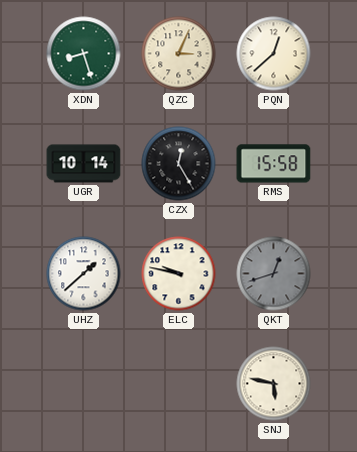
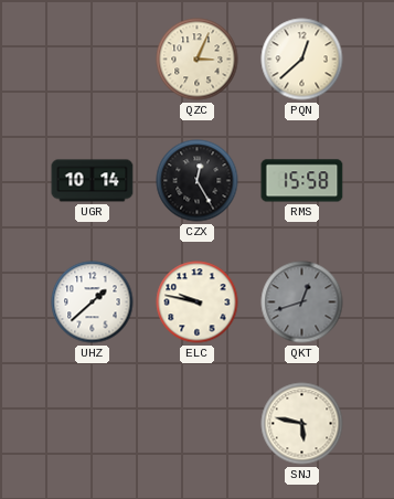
XDN: 8:27 -> none
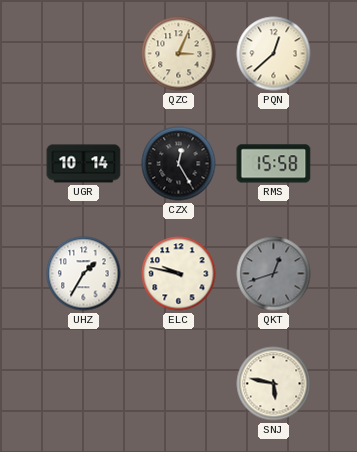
UHZ: 1:38 -> 1:35
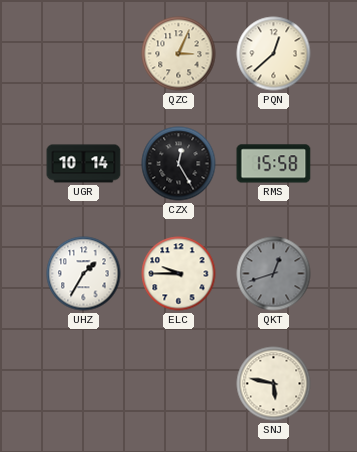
ELC: 9:47 -> 9:45
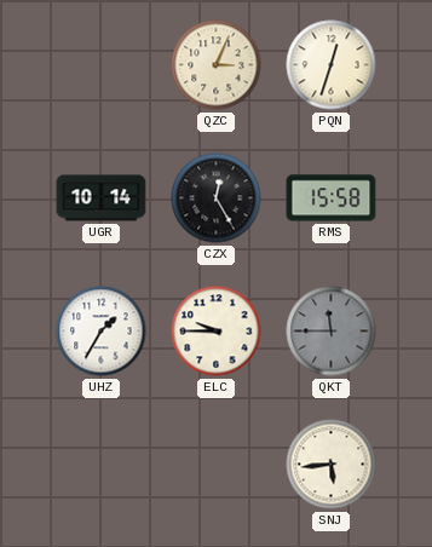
PQN: 12:38 -> 12:33
QKT: 12:42 -> 11:45
SNJ: 5:47 -> 5:44
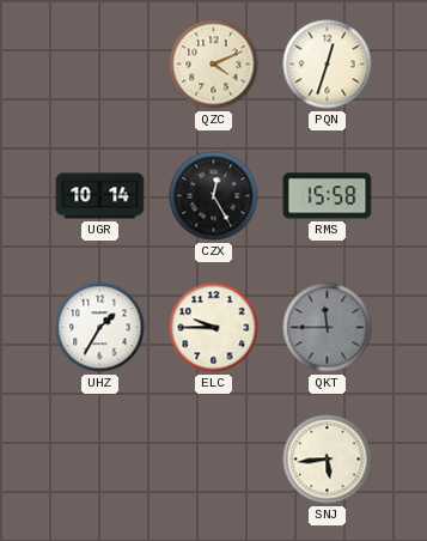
QZC: 3:04 -> 4:11
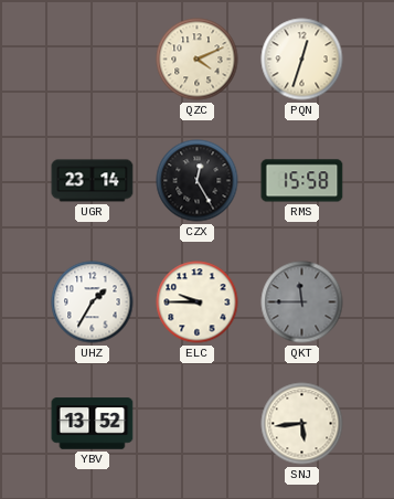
UGR: 10:14 -> 23:14
YBV: none -> 13:52
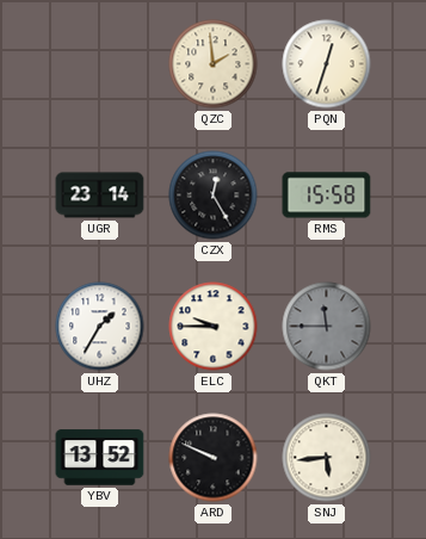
QZC: 4:11 -> 1:59
ARD: none -> 9:49
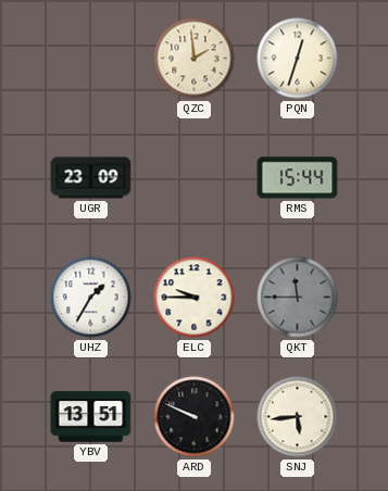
UGR: 23:14 -> 23:09
CZX: 12:25 -> none
RMS: 15:58 -> 15:44
YBV: 13:52 -> 13:51
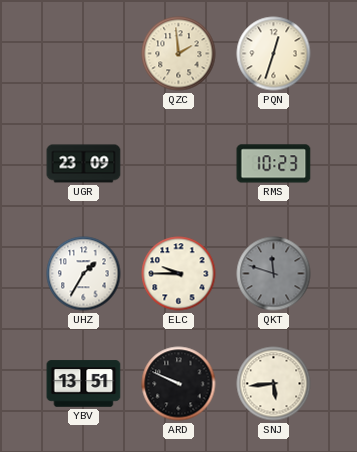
RMS: 15:44 -> 10:23
QKT: 11:45 -> 11:48
